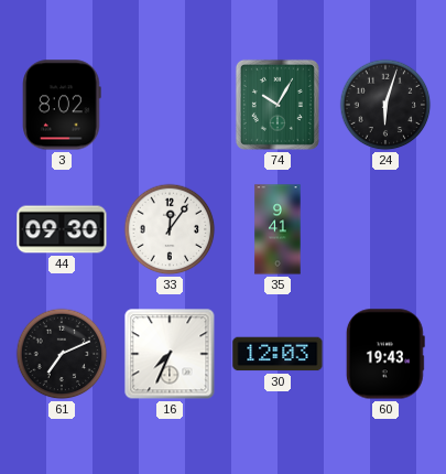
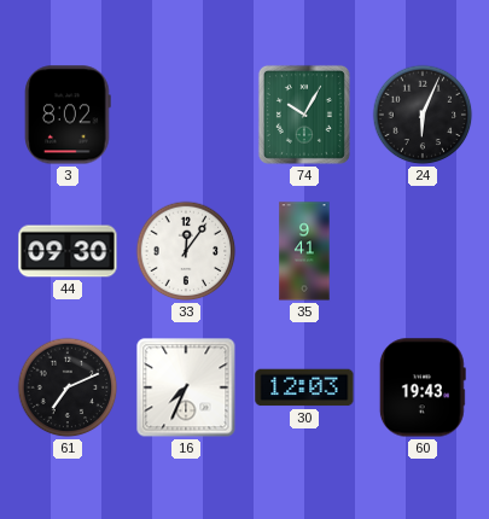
24: 6:03 -> 6:04
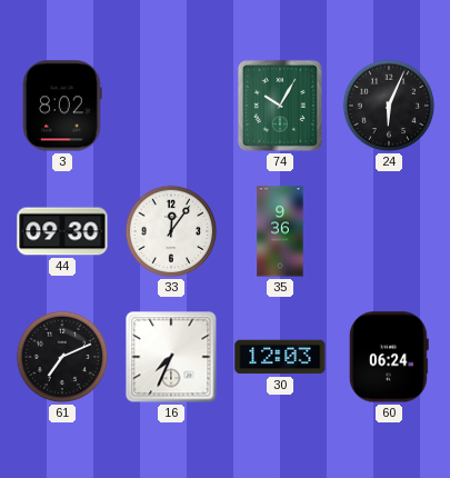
35: 9:41 -> 9:36
60: 19:43 -> 06:24
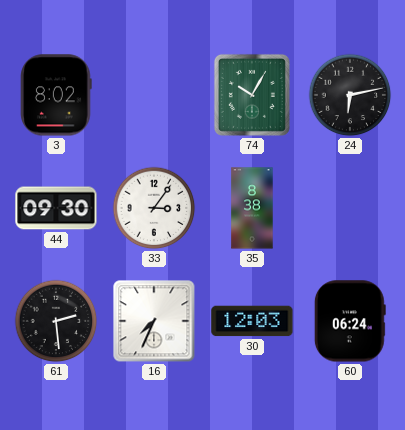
24: 6:04 -> 6:13
33: 12:06 -> 3:06
35: 9:36 -> 8:38
61: 7:11 -> 2:29
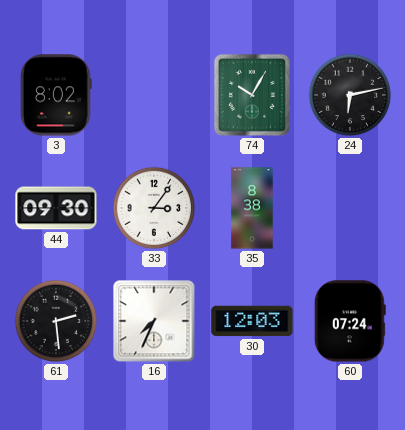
60: 06:24 -> 07:24
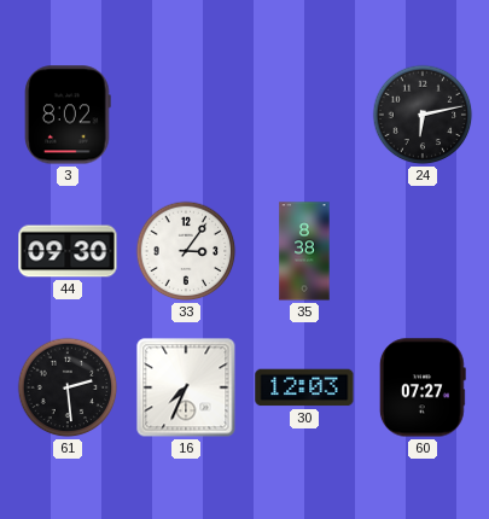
74: 10:05 -> none
60: 07:24 -> 07:27
